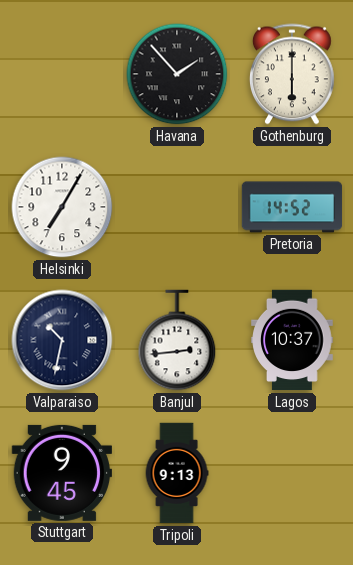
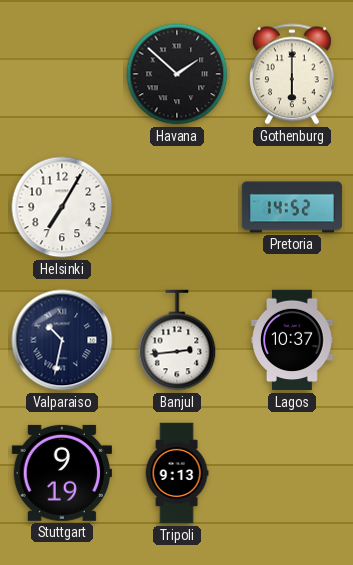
Havana: 1:53 -> 1:52
Stuttgart: 9:45 -> 9:19
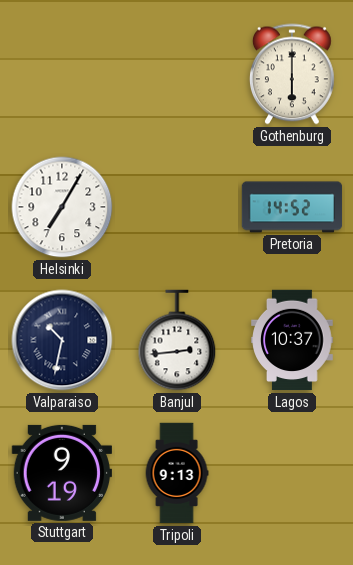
Havana: 1:52 -> none
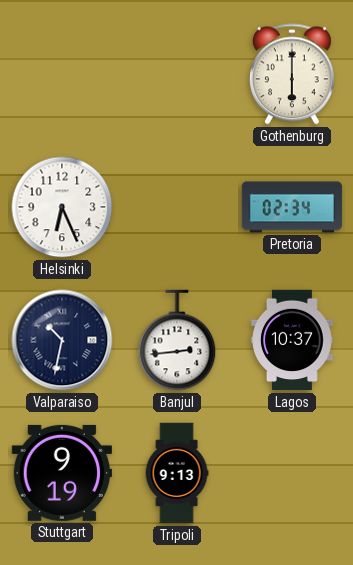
Helsinki: 7:05 -> 6:26
Pretoria: 14:52 -> 02:34
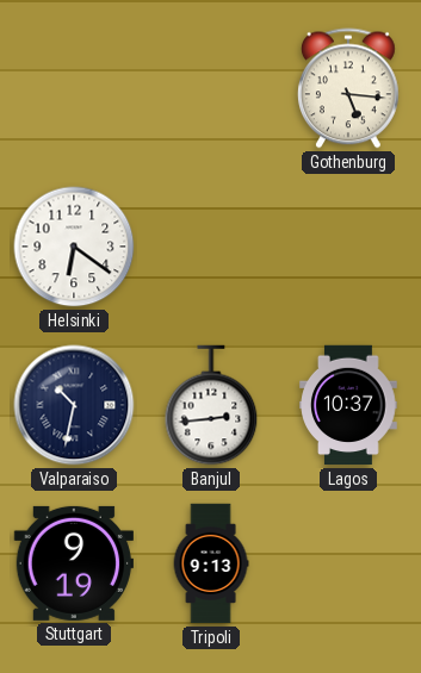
Gothenburg: 6:00 -> 5:16
Helsinki: 6:26 -> 6:21
Pretoria: 02:34 -> none
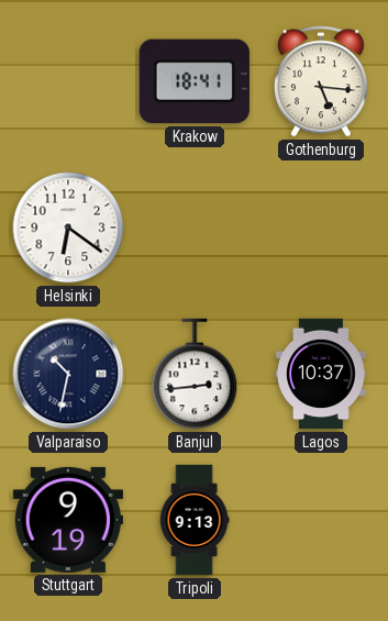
Krakow: none -> 18:41
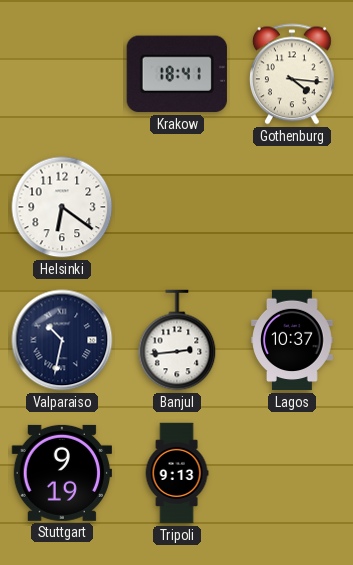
Gothenburg: 5:16 -> 4:16
